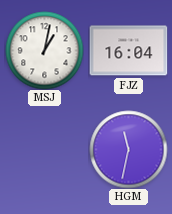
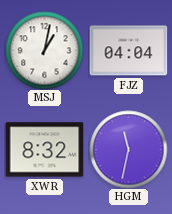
FJZ: 16:04 -> 04:04
XWR: none -> 8:32
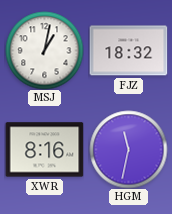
FJZ: 04:04 -> 18:32
XWR: 8:32 -> 8:16
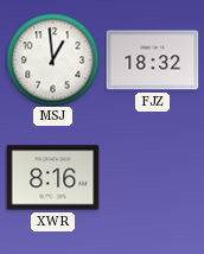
MSJ: 1:02 -> 12:59
HGM: 11:32 -> none
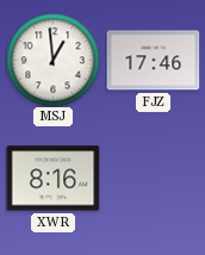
FJZ: 18:32 -> 17:46
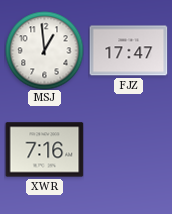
FJZ: 17:46 -> 17:47
XWR: 8:16 -> 7:16
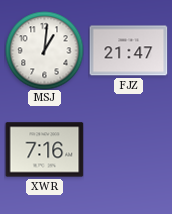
MSJ: 12:59 -> 1:01
FJZ: 17:47 -> 21:47
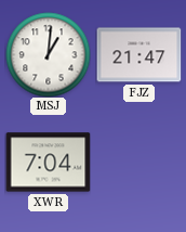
XWR: 7:16 -> 7:04
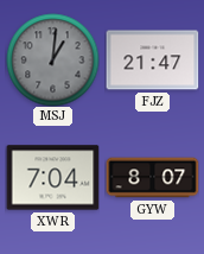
MSJ dial: white -> grey
GYW: none -> 8:07
